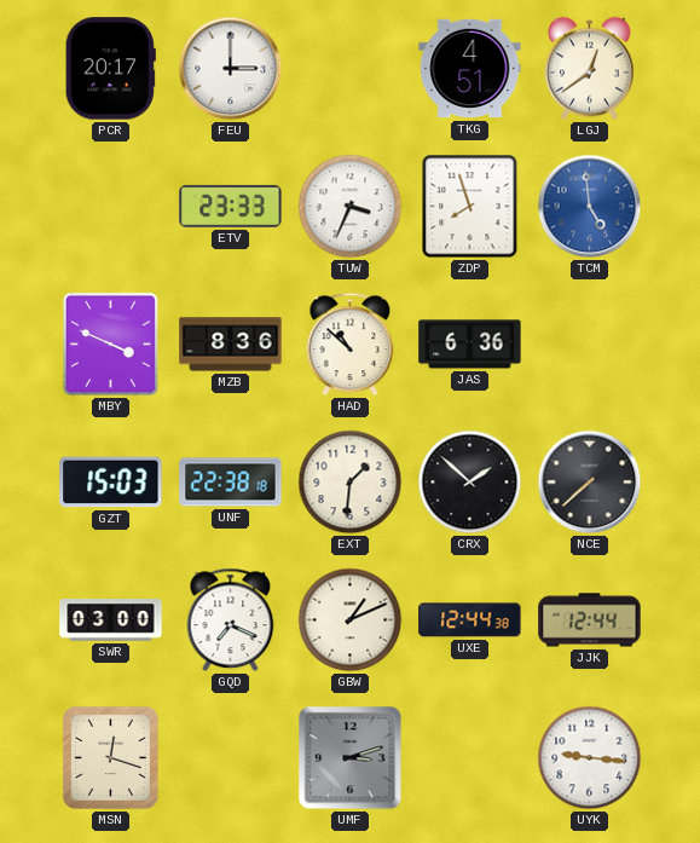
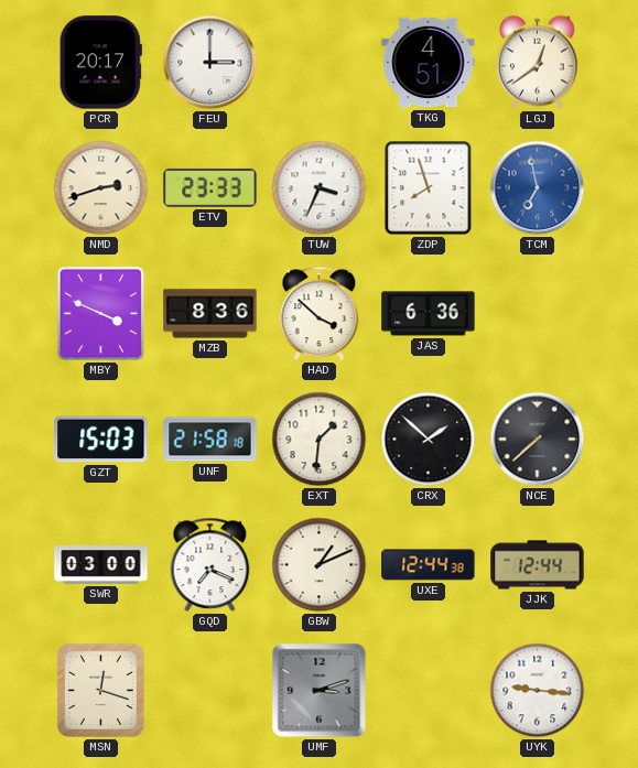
NMD: none -> 2:42
TCM: 4:59 -> 6:58
HAD: 10:52 -> 3:52
UNF: 22:38 -> 21:58
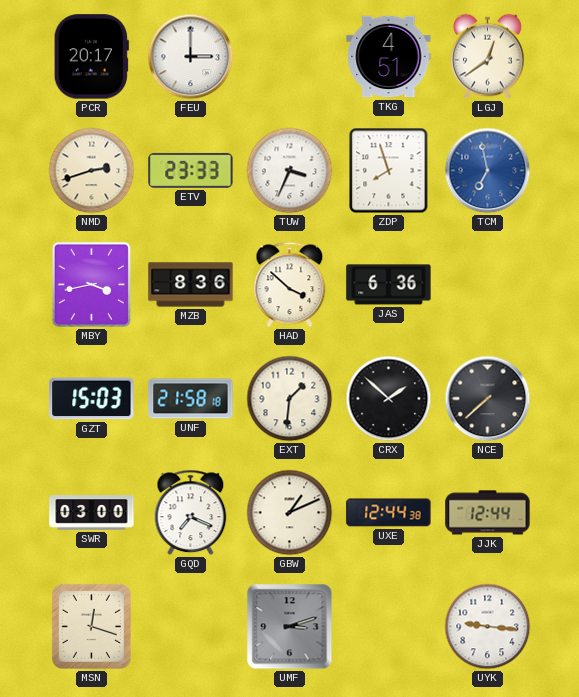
MBY: 3:49 -> 3:43
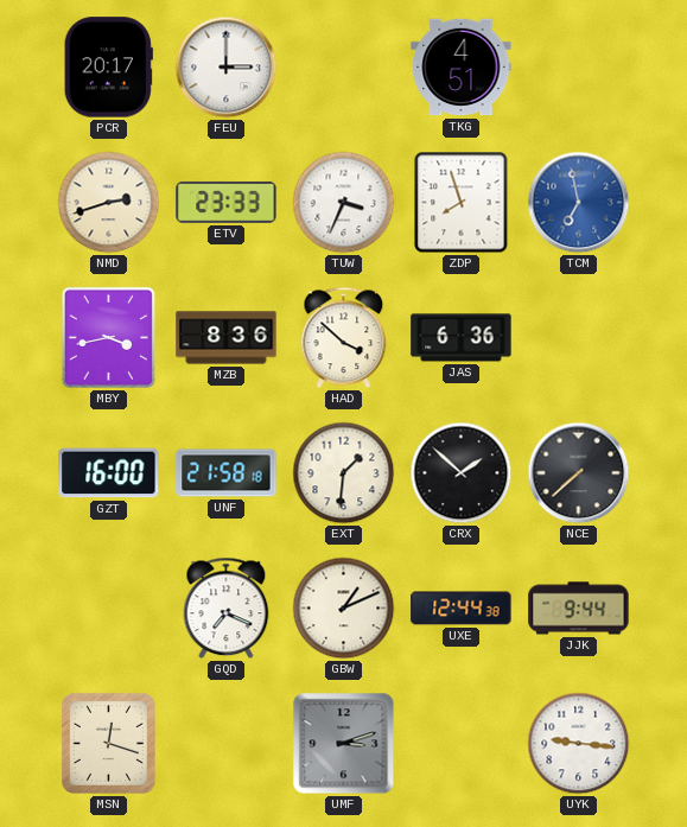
LGJ: 12:39 -> none
GZT: 15:03 -> 16:00
SWR: 03:00 -> none
JJK: 12:44 -> 9:44
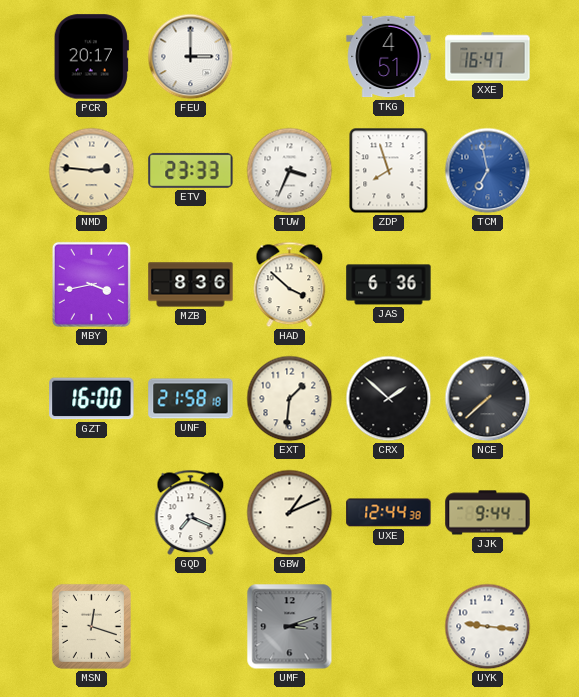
XXE: none -> 16:47
NMD: 2:42 -> 2:46
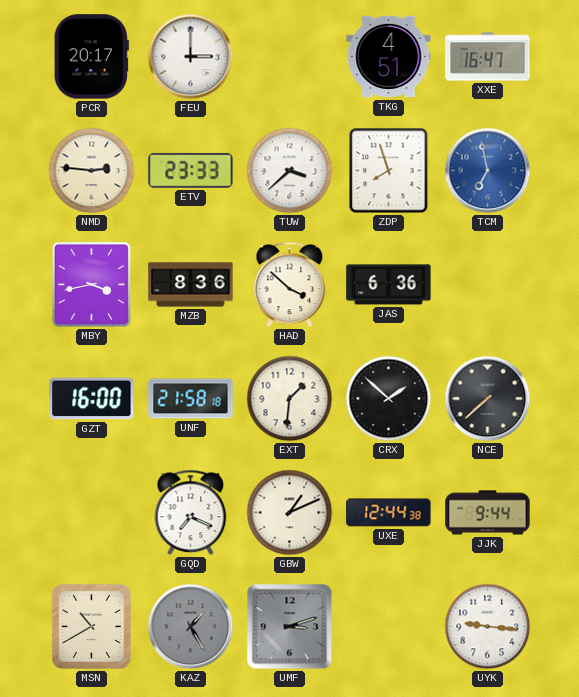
TUW: 3:34 -> 3:38
MSN: 12:18 -> 10:40
KAZ: none -> 1:25
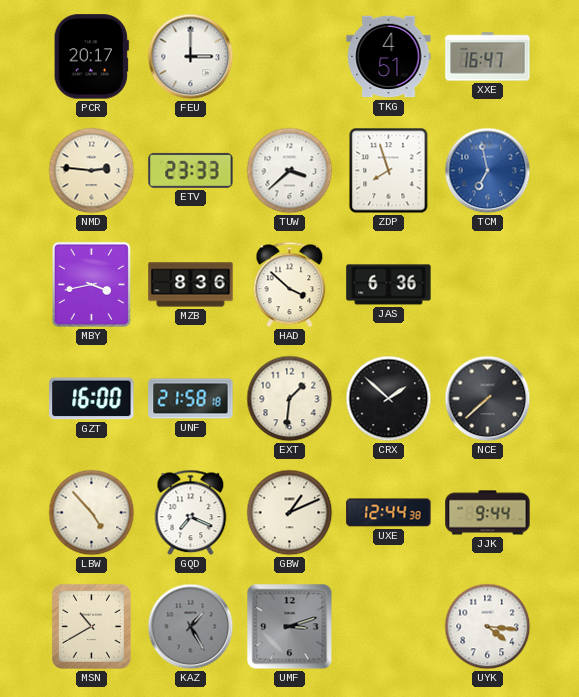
LBW: none -> 4:53
UYK: 9:16 -> 4:16
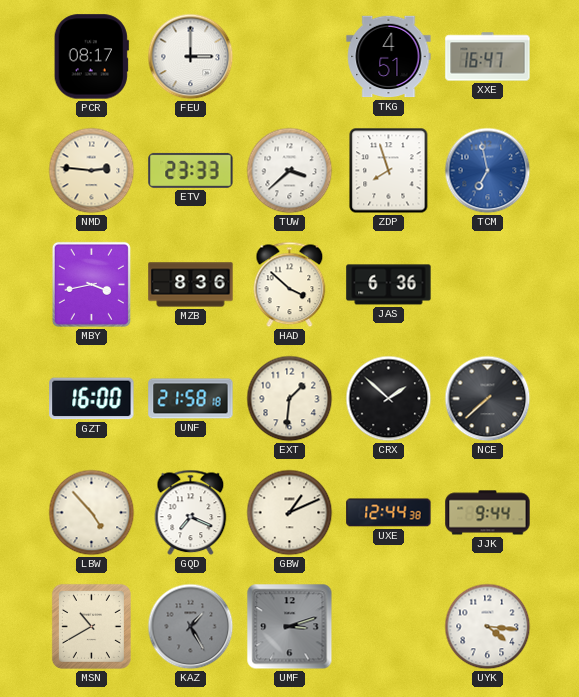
PCR: 20:17 -> 08:17
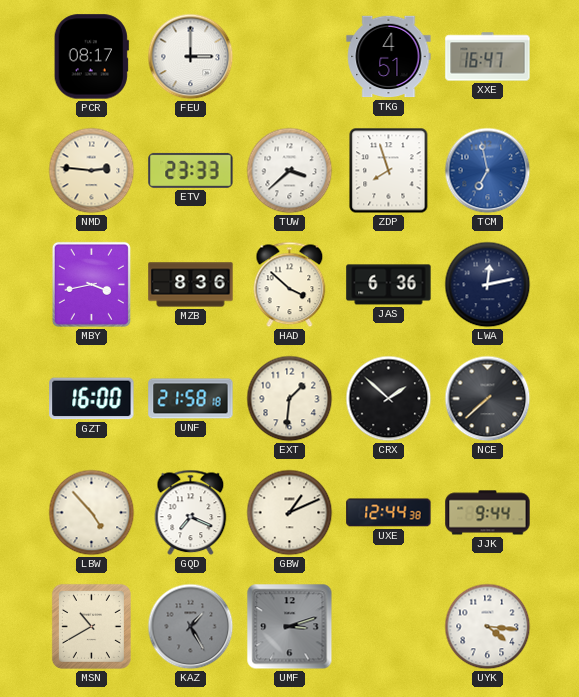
LWA: none -> 12:13
